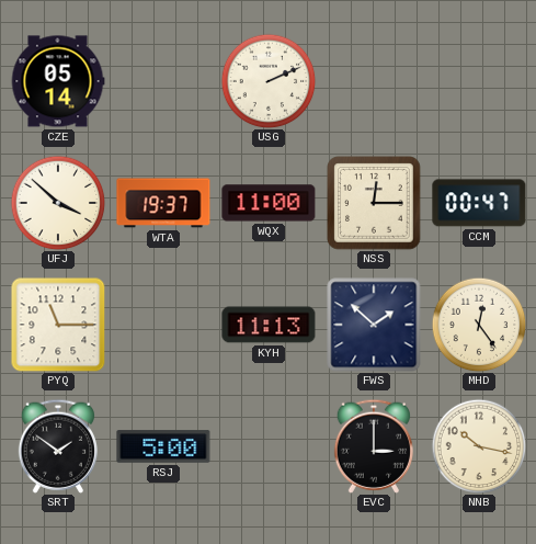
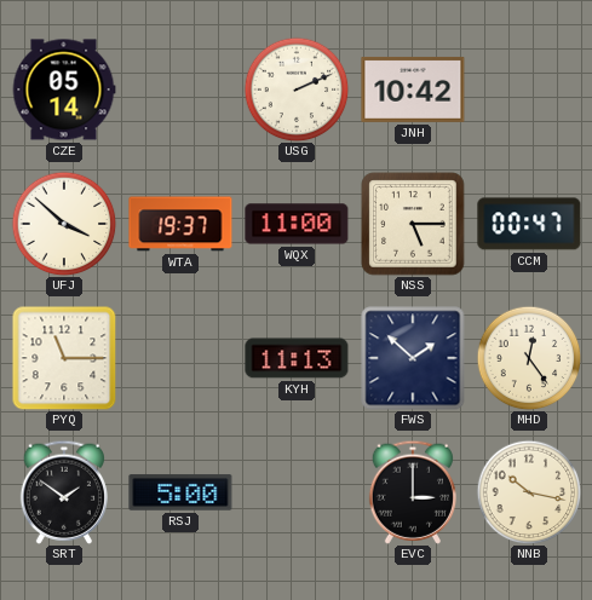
JNH: none -> 10:42
NSS: 12:15 -> 5:15
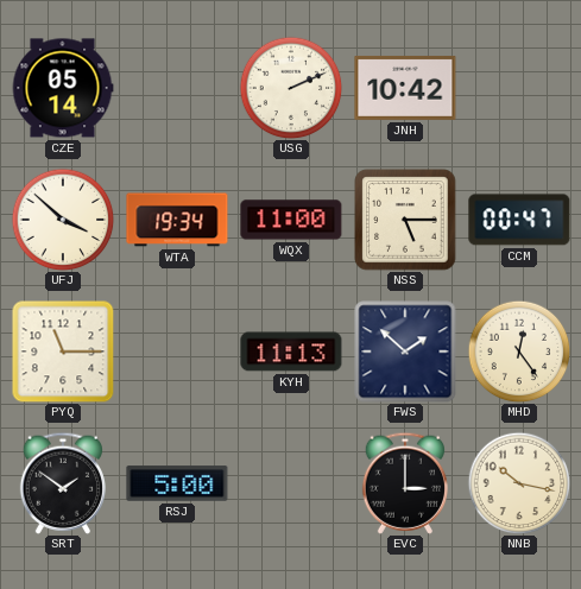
WTA: 19:37 -> 19:34
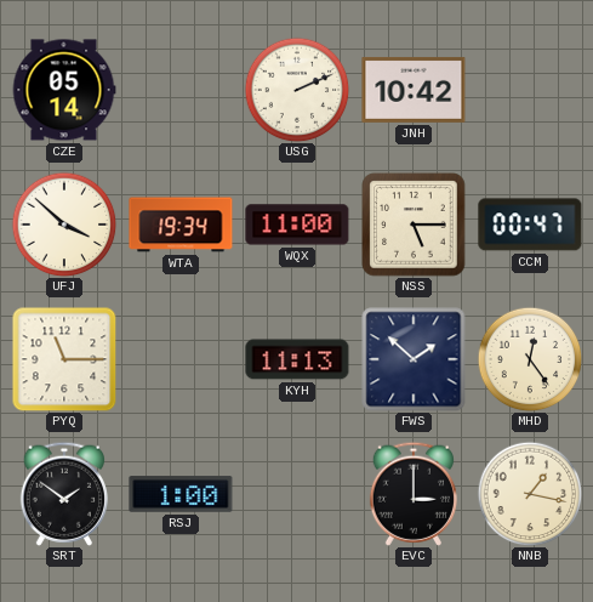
RSJ: 5:00 -> 1:00
NNB: 10:17 -> 1:17
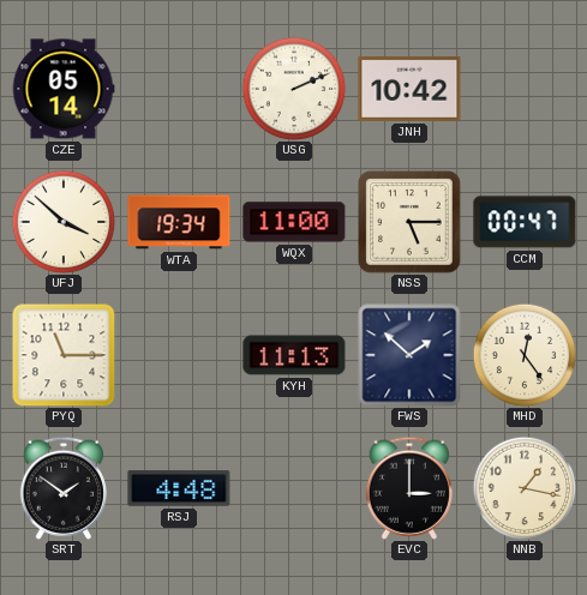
RSJ: 1:00 -> 4:48
